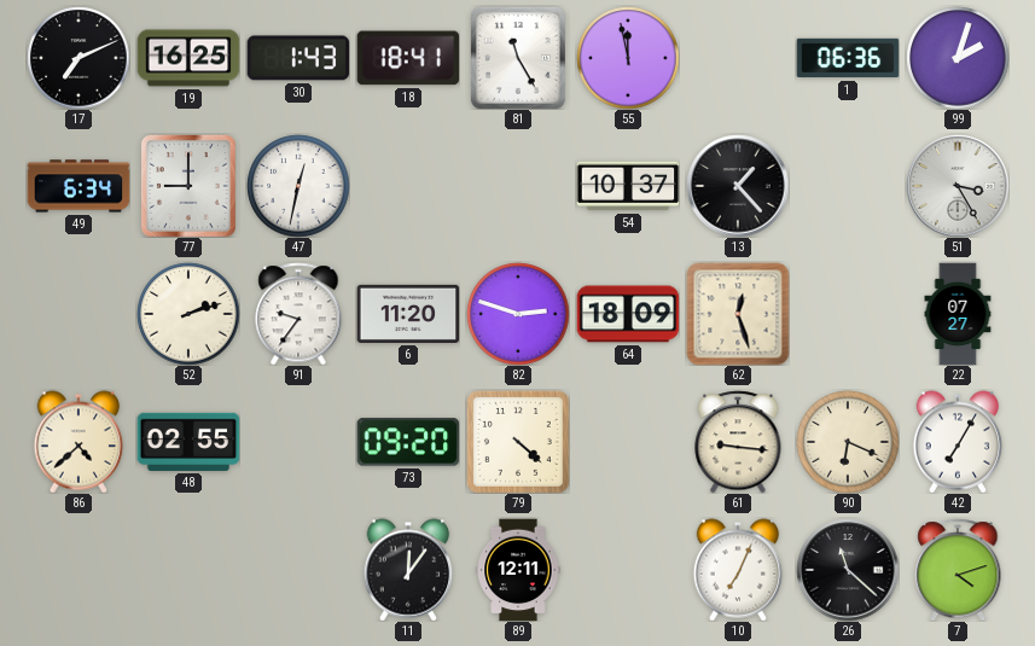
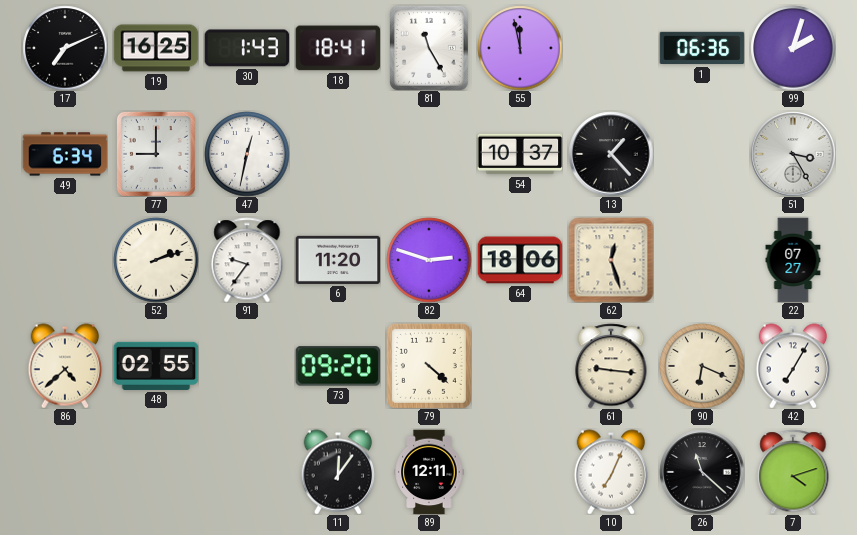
64: 18:09 -> 18:06
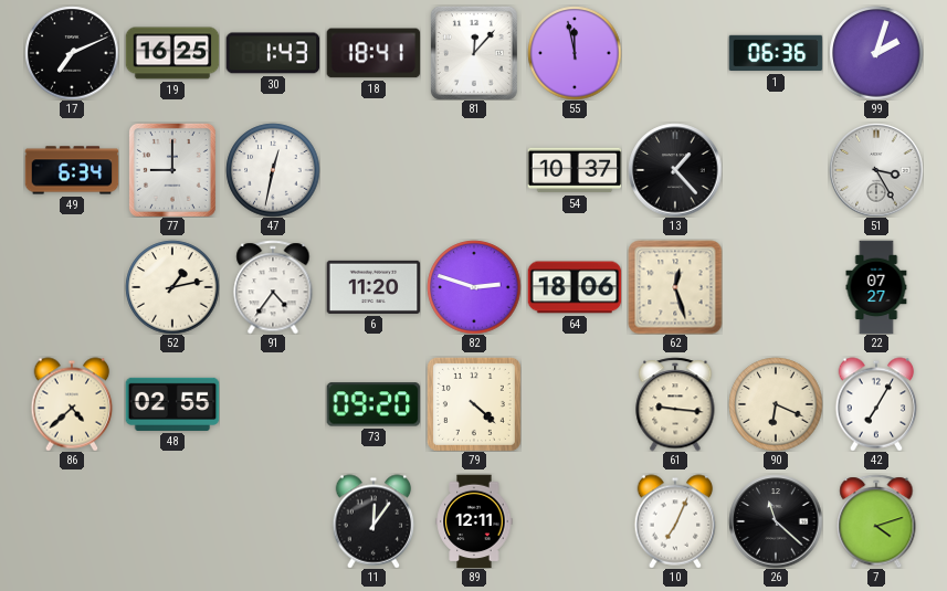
81: 11:25 -> 12:07
52: 2:12 -> 1:13
91: 9:36 -> 4:36
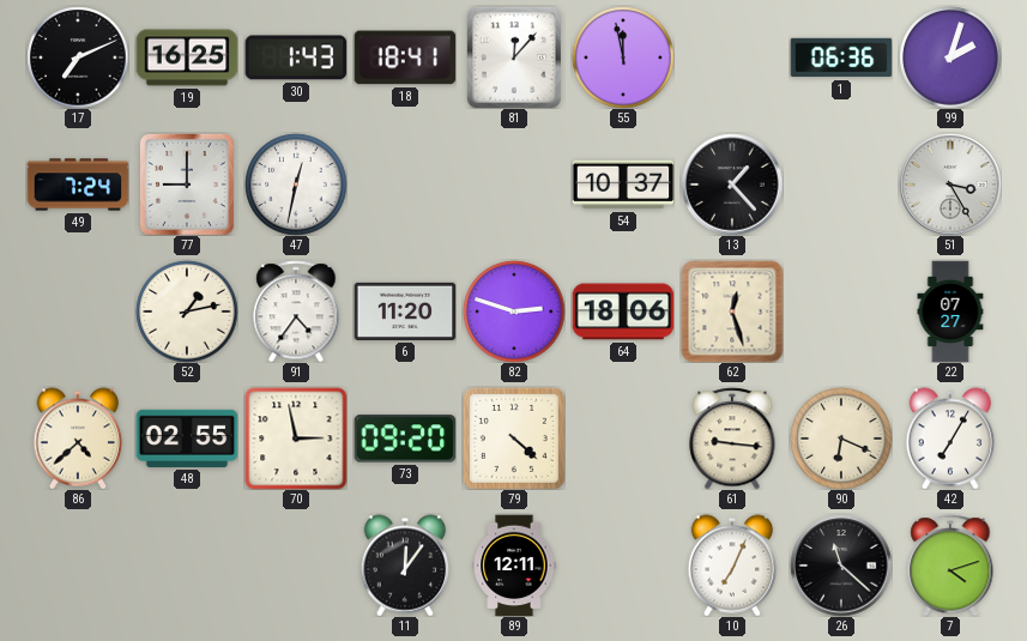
49: 6:34 -> 7:24
70: none -> 2:58
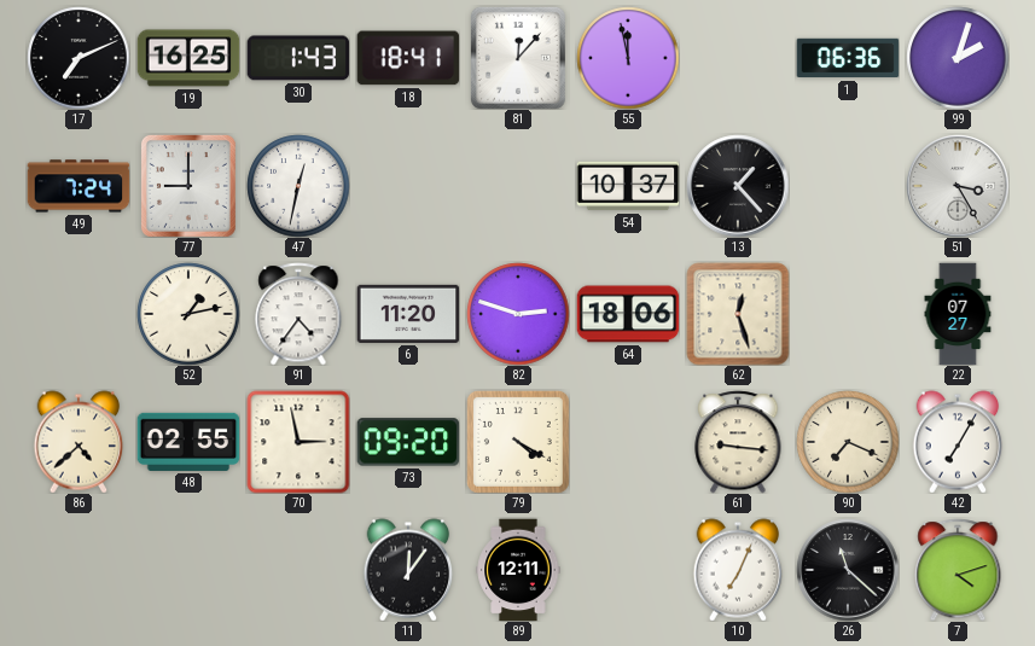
79: 4:22 -> 4:20
90: 6:19 -> 7:19
